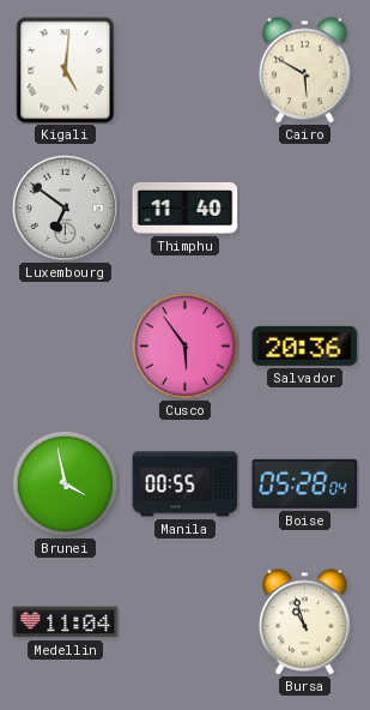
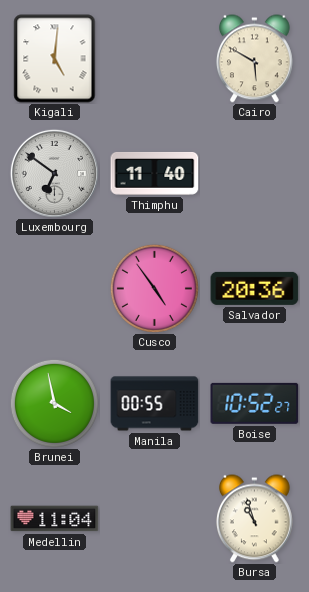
Cusco: 5:54 -> 4:54
Boise: 05:28 -> 10:52
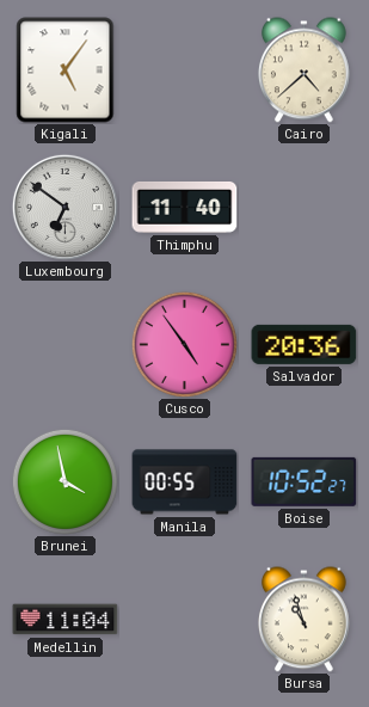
Kigali: 5:01 -> 5:06
Cairo: 5:50 -> 4:38
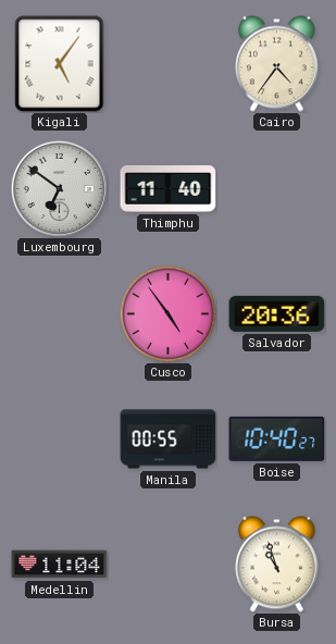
Cairo: 4:38 -> 4:36
Brunei: 3:58 -> none
Boise: 10:52 -> 10:40
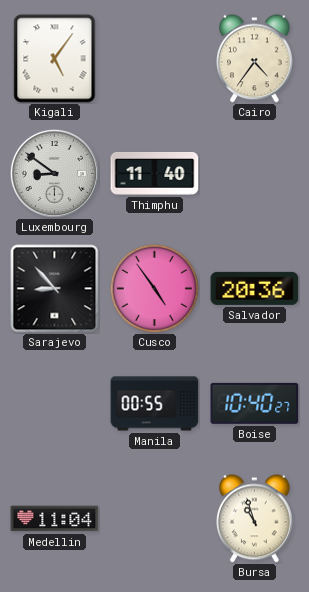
Luxembourg: 6:51 -> 8:51
Sarajevo: none -> 8:53
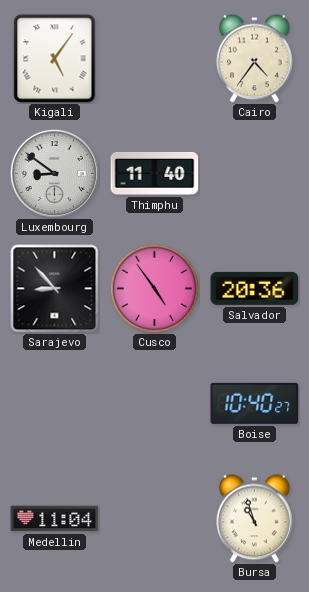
Manila: 00:55 -> none
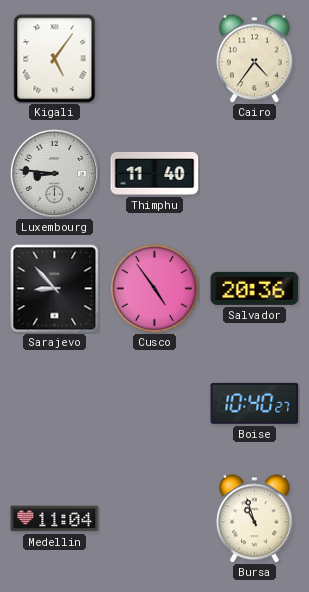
Luxembourg: 8:51 -> 8:46
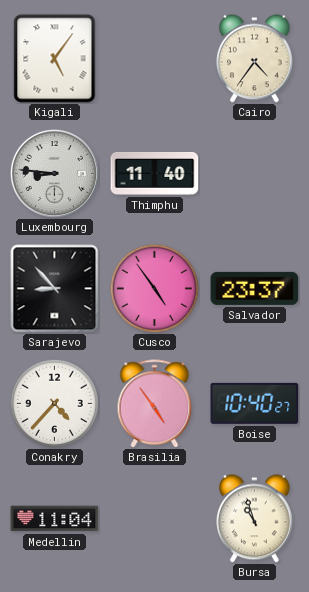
Salvador: 20:36 -> 23:37
Conakry: none -> 4:37
Brasilia: none -> 4:54
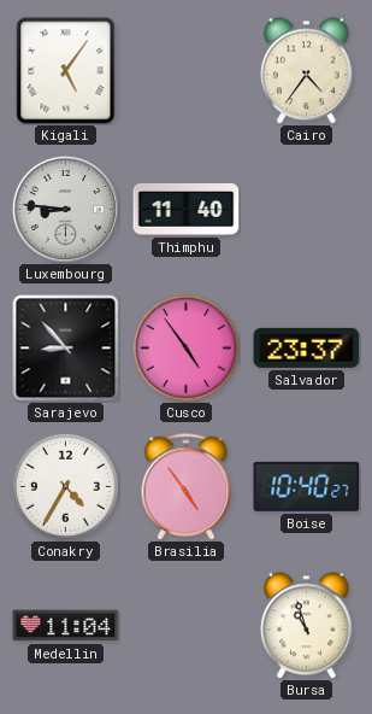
Conakry: 4:37 -> 4:35
